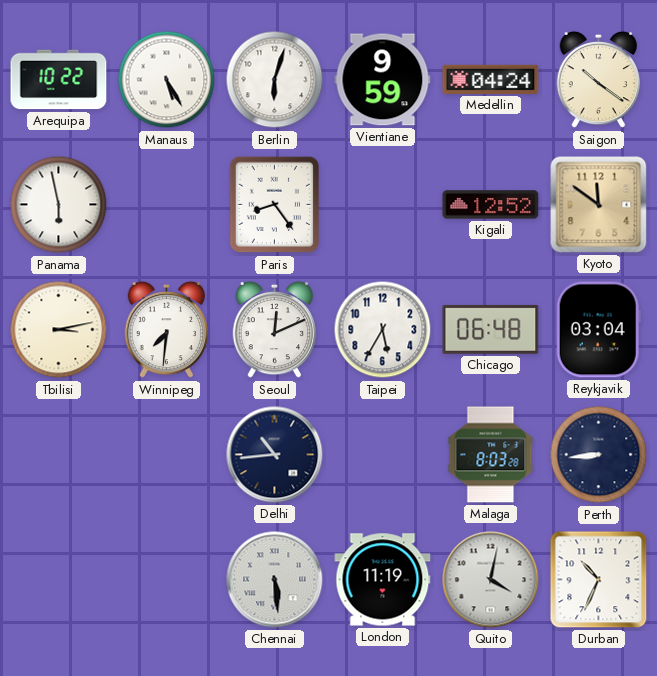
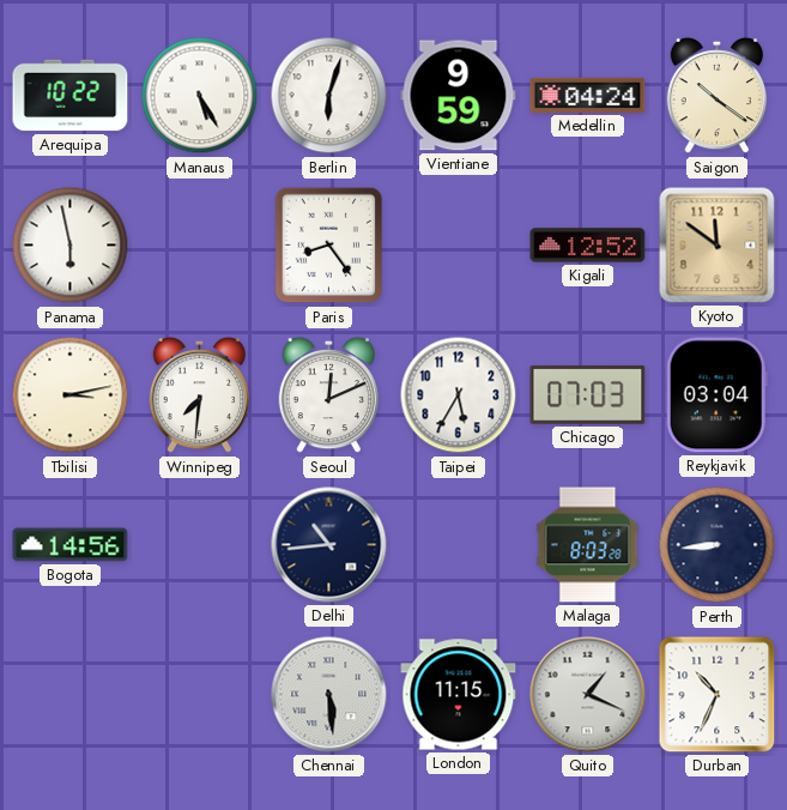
Chicago: 06:48 -> 07:03
Bogota: none -> 14:56
London: 11:19 -> 11:15
Quito: 4:02 -> 1:19
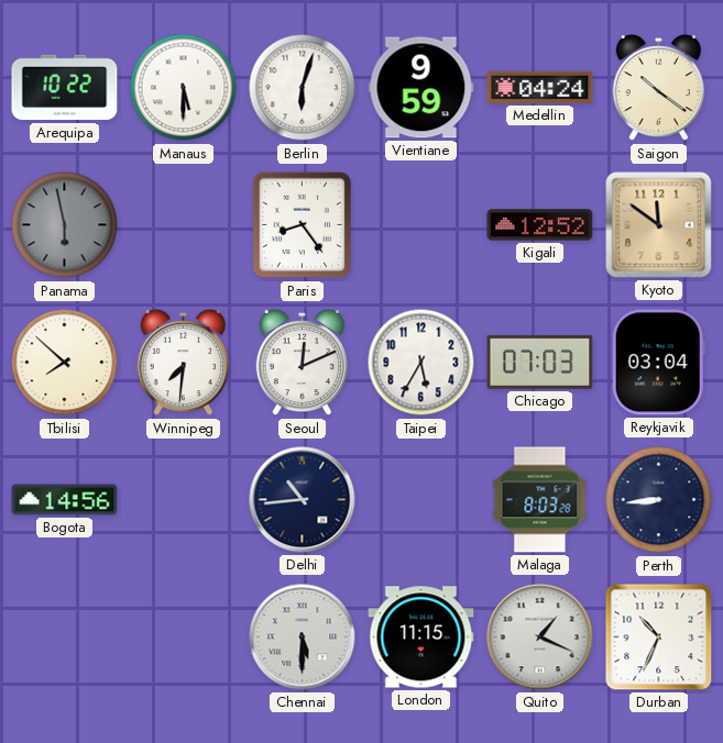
Manaus: 5:25 -> 5:30
Panama dial: white -> grey
Tbilisi: 3:13 -> 7:52
Chennai: 5:29 -> 5:30
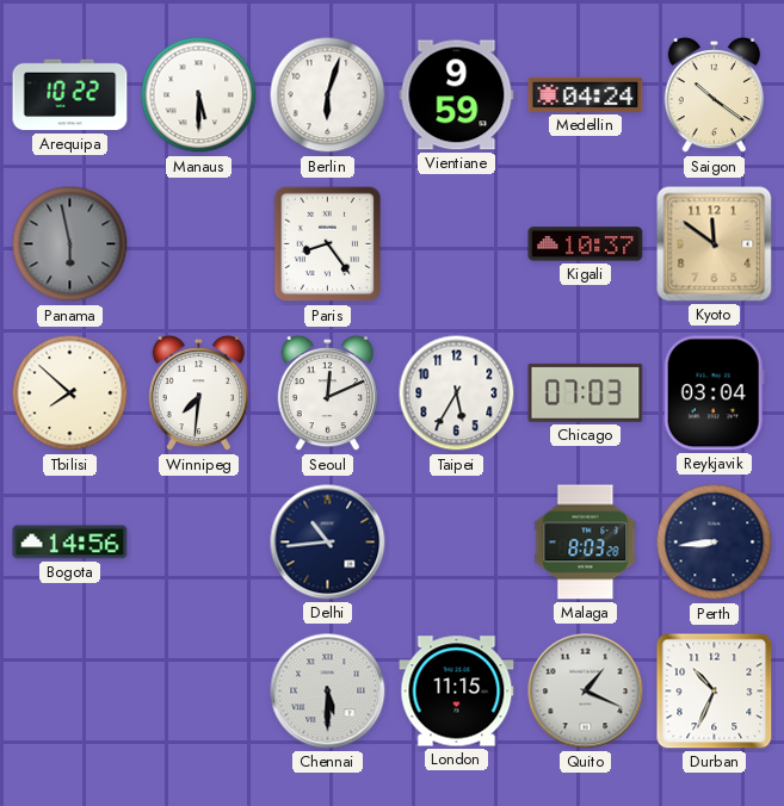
Kigali: 12:52 -> 10:37
